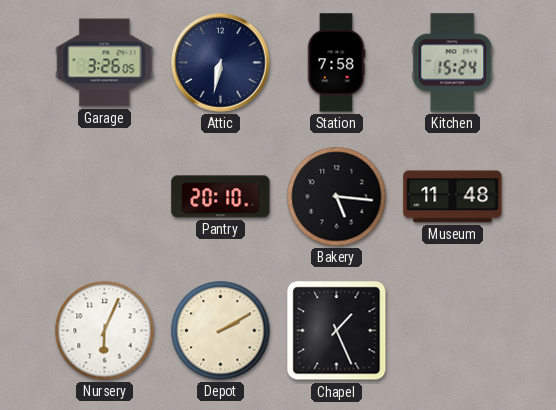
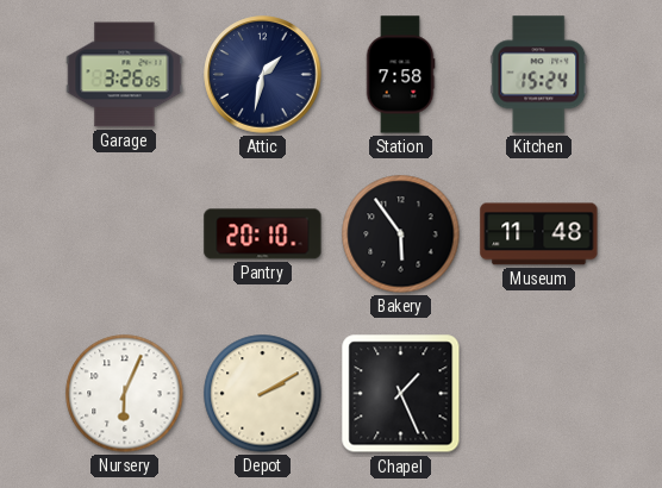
Attic: 6:32 -> 1:32
Bakery: 5:16 -> 5:54
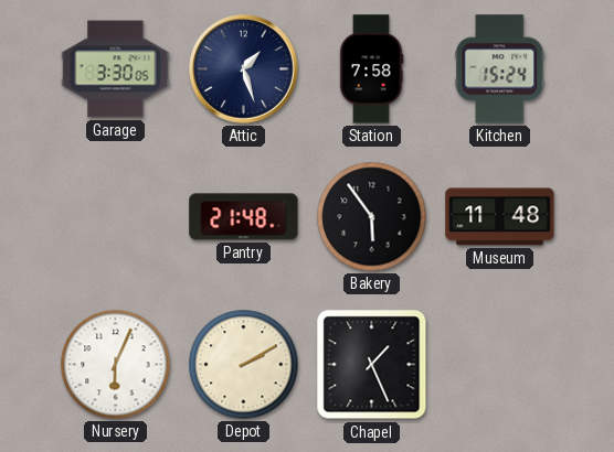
Garage: 3:26 -> 3:30
Attic: 1:32 -> 1:27
Pantry: 20:10 -> 21:48
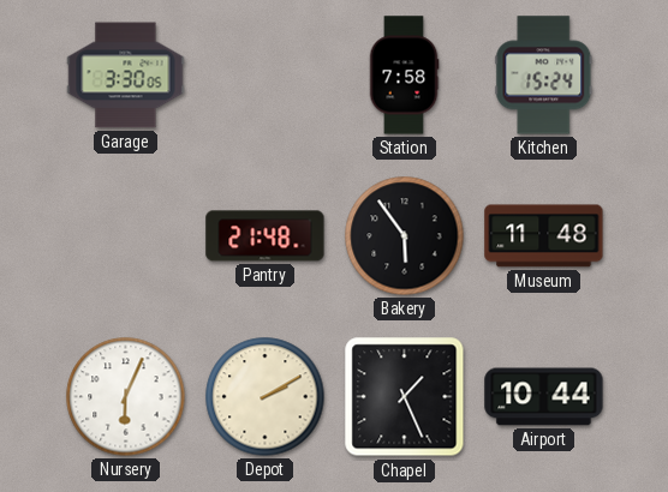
Attic: 1:27 -> none
Airport: none -> 10:44
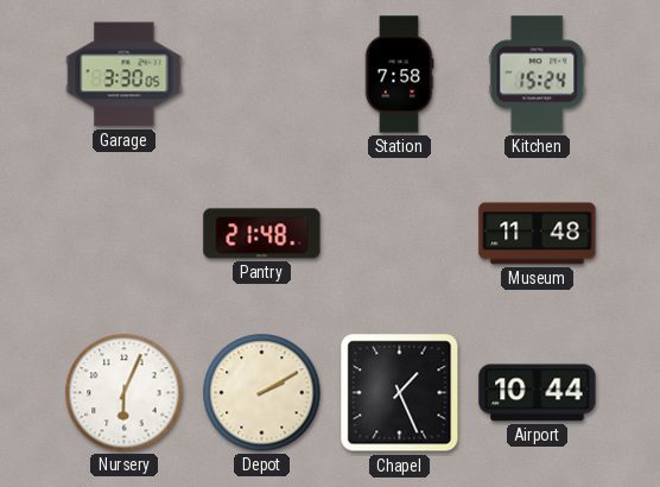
Bakery: 5:54 -> none
